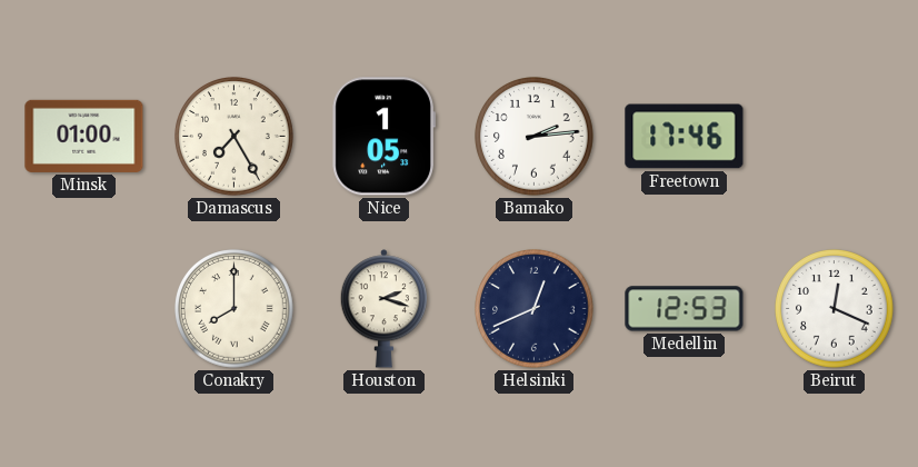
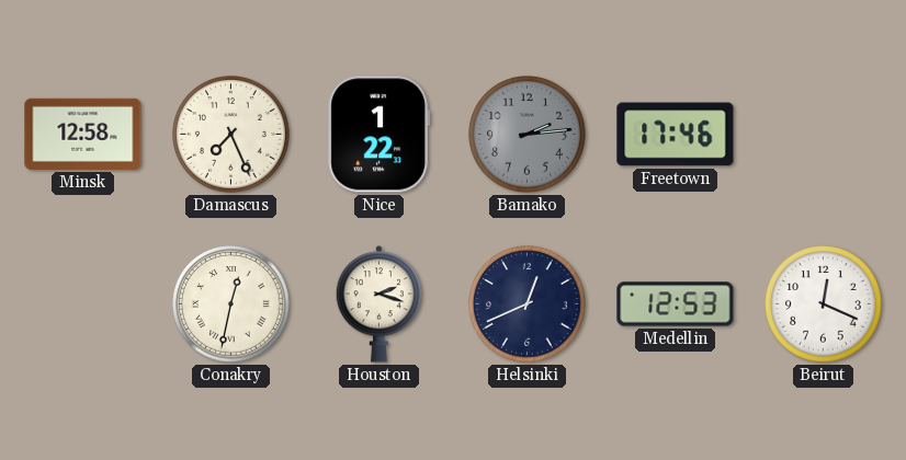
Minsk: 01:00 -> 12:58
Damascus: 7:25 -> 7:26
Nice: 1:05 -> 1:22
Bamako dial: white -> grey
Conakry: 8:00 -> 12:32
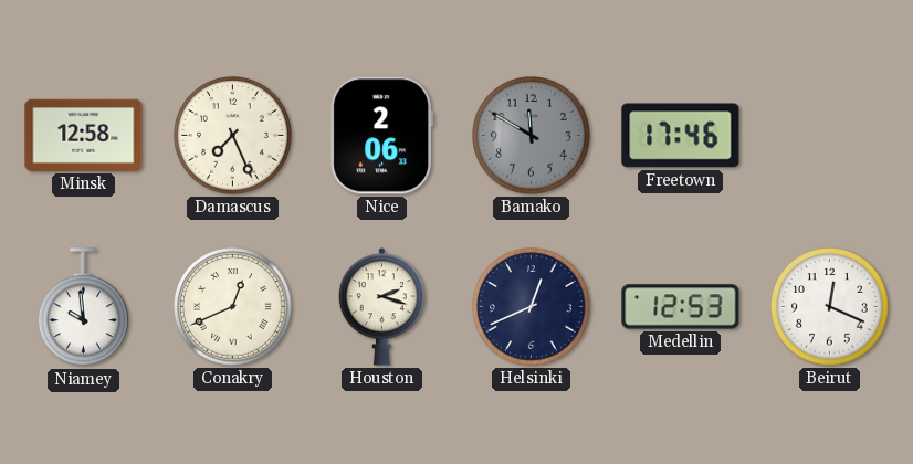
Nice: 1:22 -> 2:06
Bamako: 2:14 -> 11:50
Niamey: none -> 9:59
Conakry: 12:32 -> 12:41
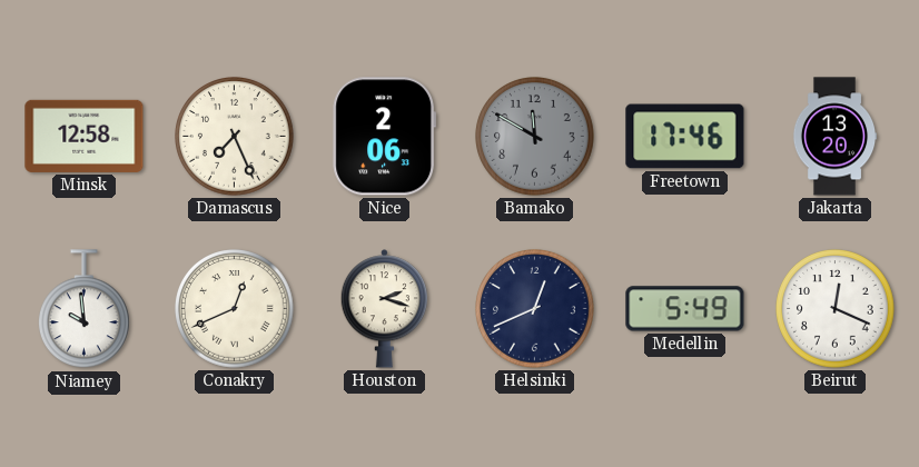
Jakarta: none -> 13:20
Medellin: 12:53 -> 5:49
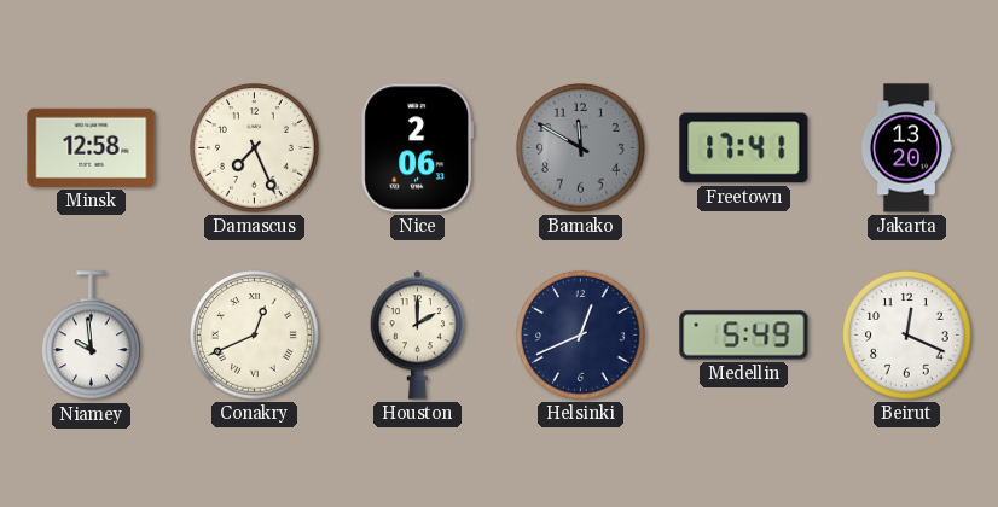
Freetown: 17:46 -> 17:41
Houston: 2:18 -> 2:00
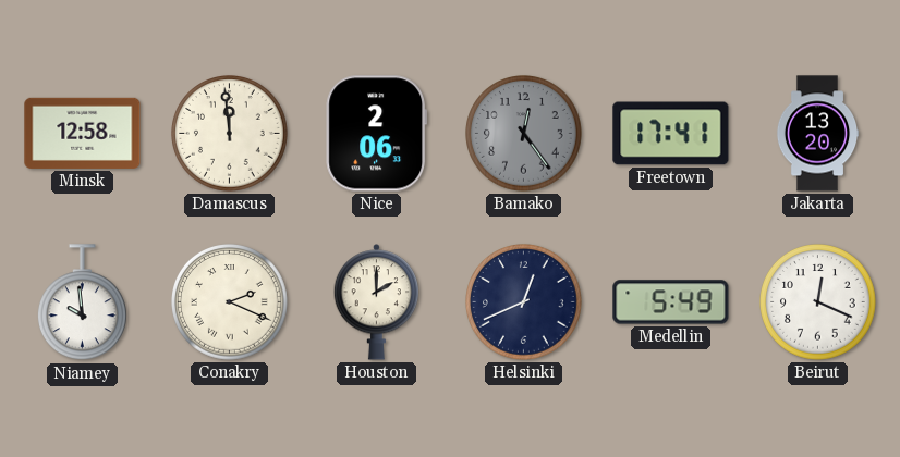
Damascus: 7:26 -> 11:59
Bamako: 11:50 -> 12:24
Conakry: 12:41 -> 2:19
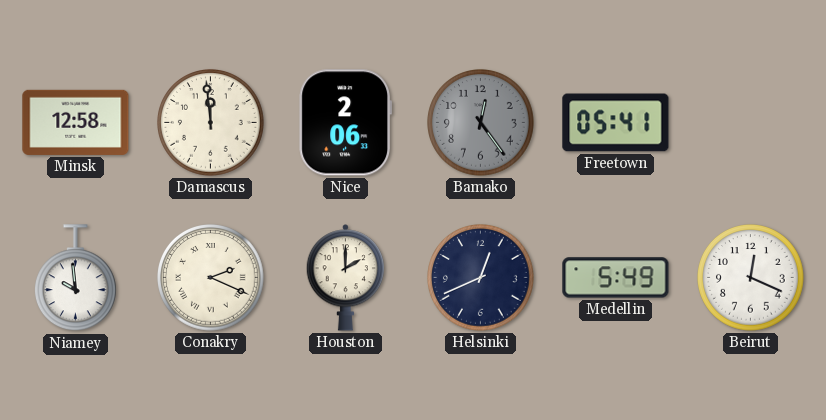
Freetown: 17:41 -> 05:41
Jakarta: 13:20 -> none
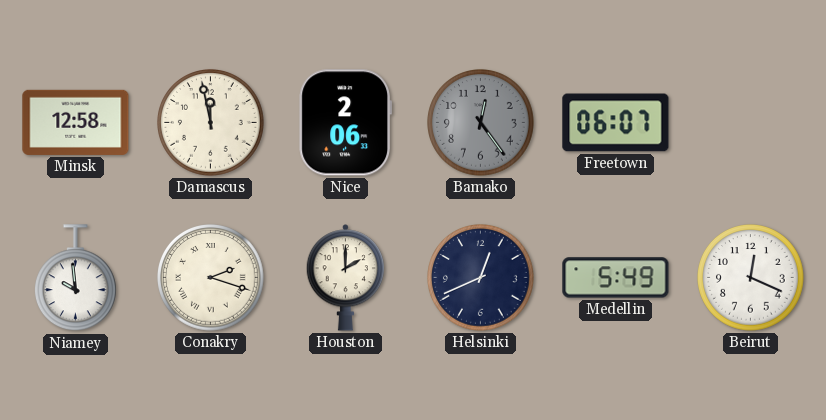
Damascus: 11:59 -> 11:58
Freetown: 05:41 -> 06:07
Conakry: 2:19 -> 2:18
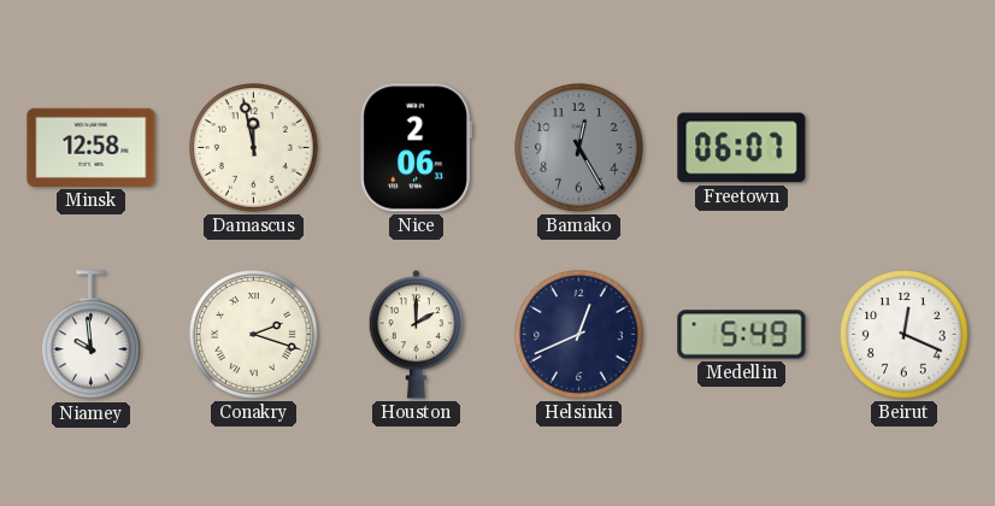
Bamako: 12:24 -> 12:25
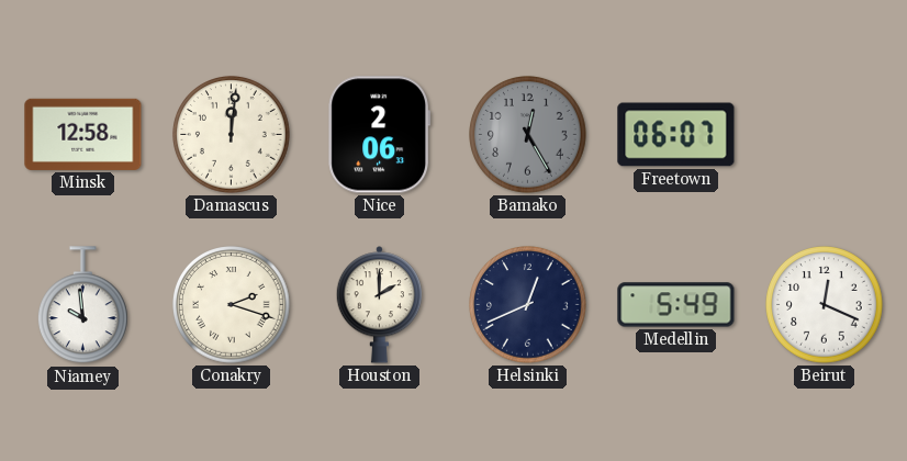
Damascus: 11:58 -> 12:01
